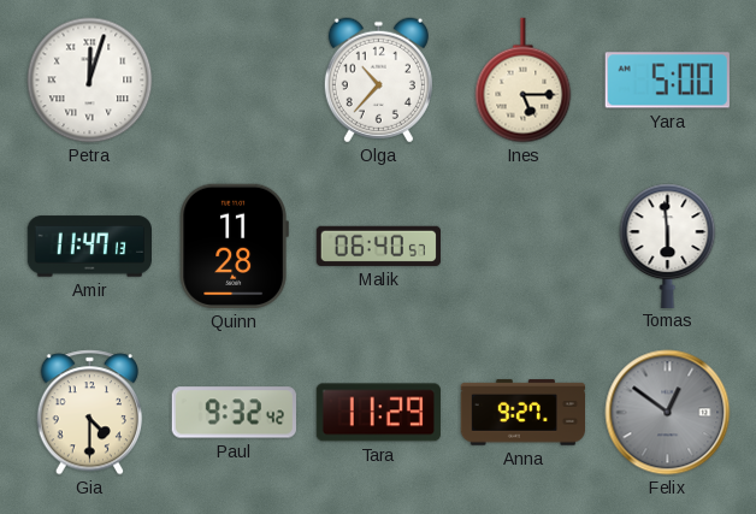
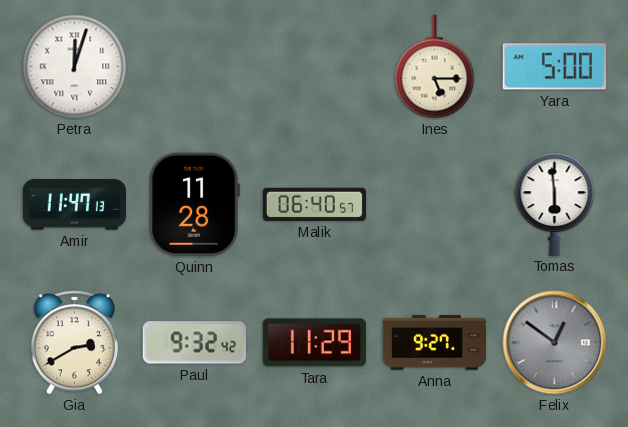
Olga: 10:37 -> none
Gia: 4:30 -> 2:40
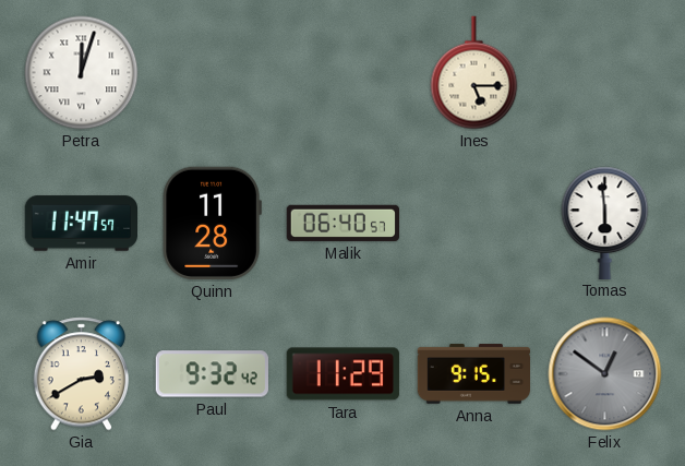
Yara: 5:00 -> none
Amir: 11:47:13 -> 11:47:57
Anna: 9:27 -> 9:15
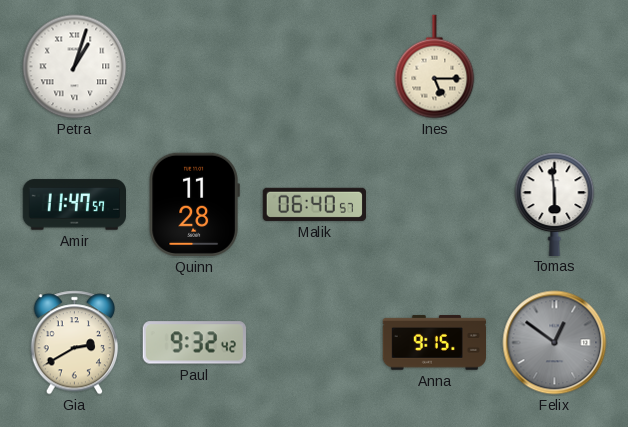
Petra: 12:03 -> 1:03
Tara: 11:29 -> none
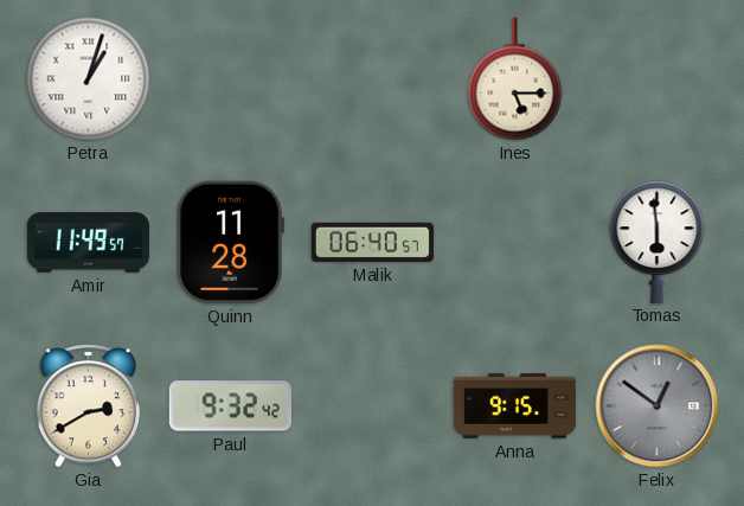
Amir: 11:47 -> 11:49
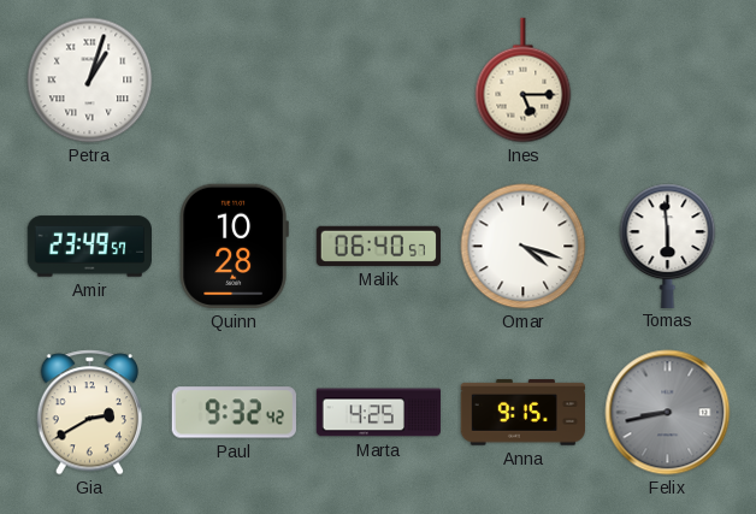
Amir: 11:49 -> 23:49
Quinn: 11:28 -> 10:28
Omar: none -> 4:18
Marta: none -> 4:25
Felix: 12:51 -> 8:43
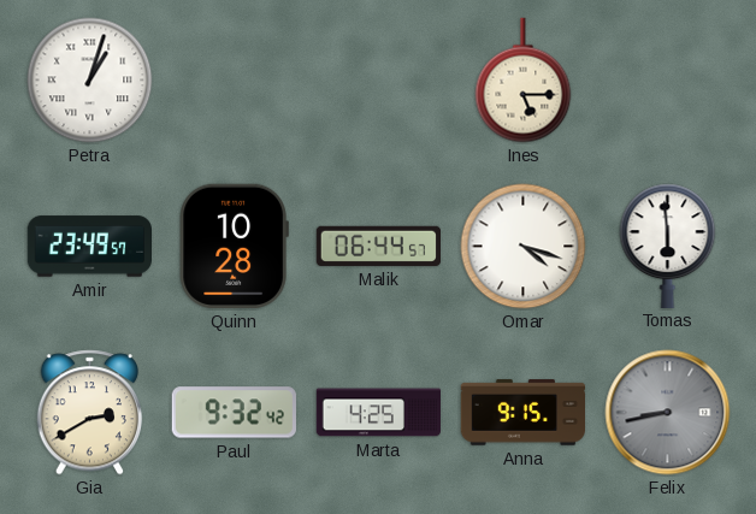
Malik: 06:40 -> 06:44
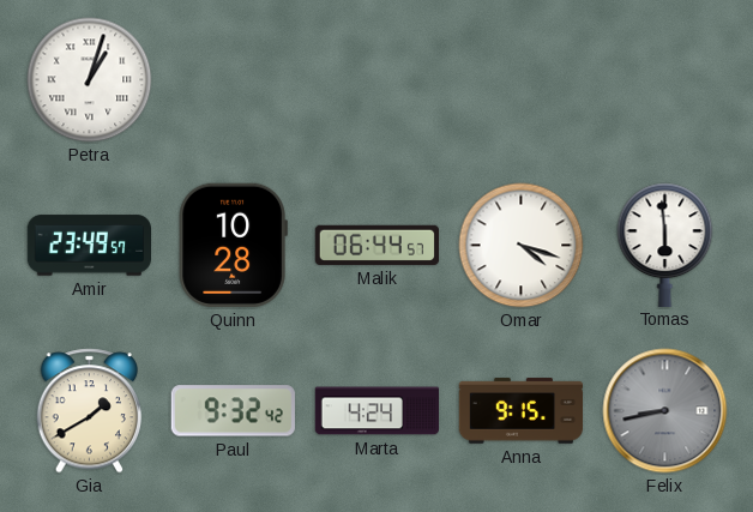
Ines: 5:15 -> none
Gia: 2:40 -> 1:40
Marta: 4:25 -> 4:24
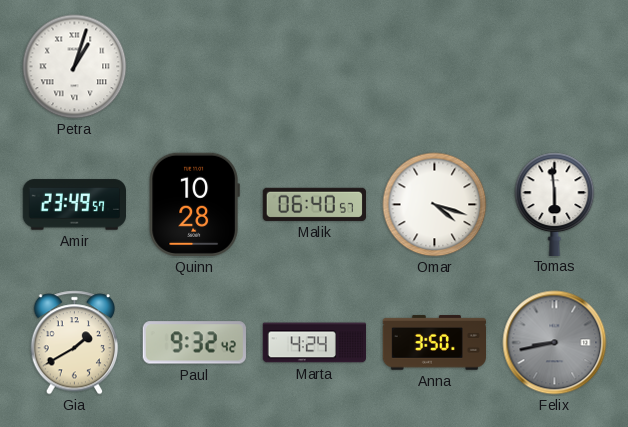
Malik: 06:44 -> 06:40
Anna: 9:15 -> 3:50
